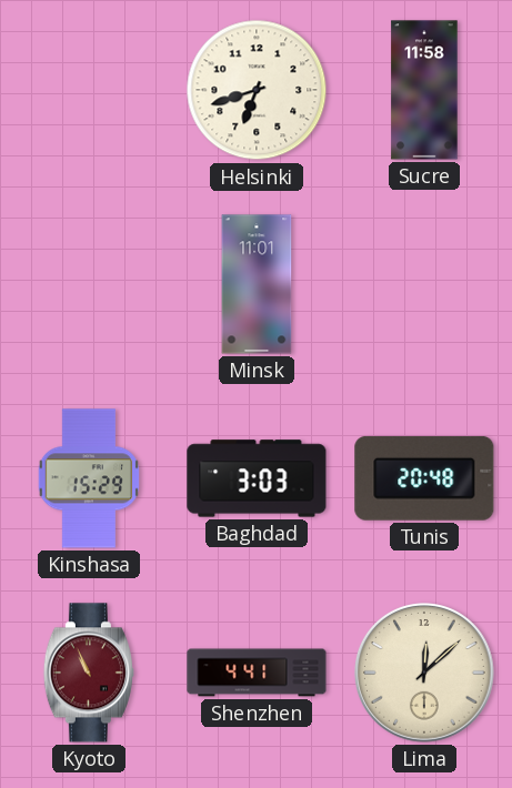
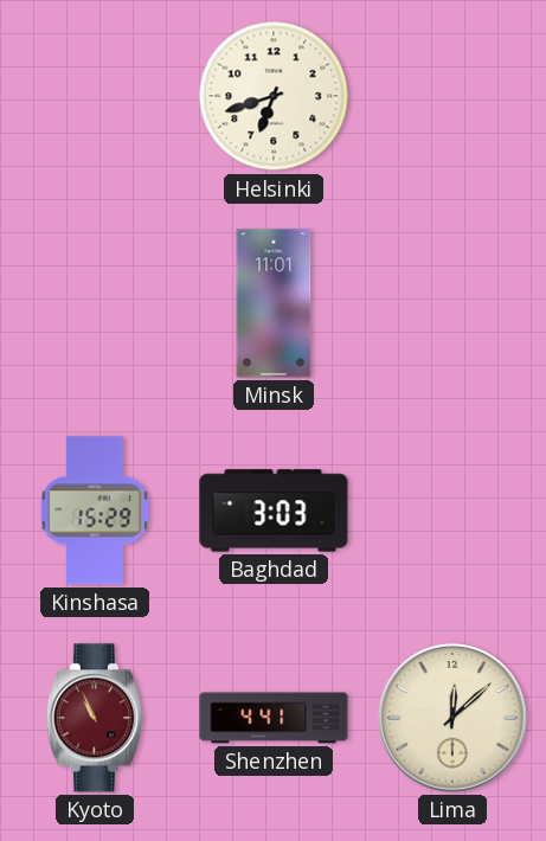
Sucre: 11:58 -> none
Tunis: 20:48 -> none
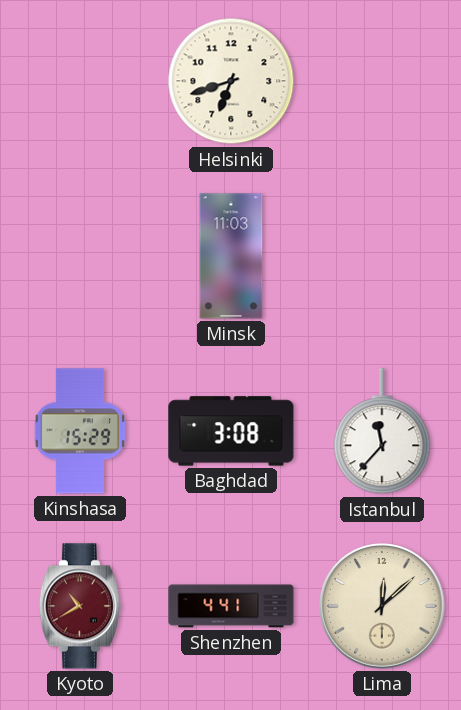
Minsk: 11:01 -> 11:03
Baghdad: 3:03 -> 3:08
Istanbul: none -> 11:37
Kyoto: 10:56 -> 10:40
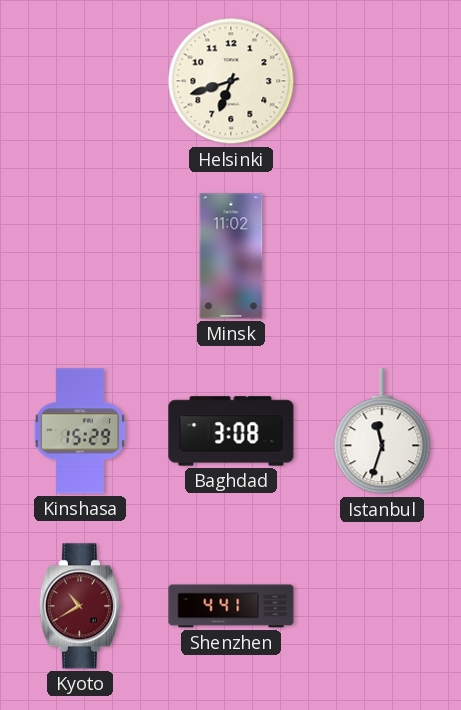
Minsk: 11:03 -> 11:02
Istanbul: 11:37 -> 11:33
Lima: 12:08 -> none
